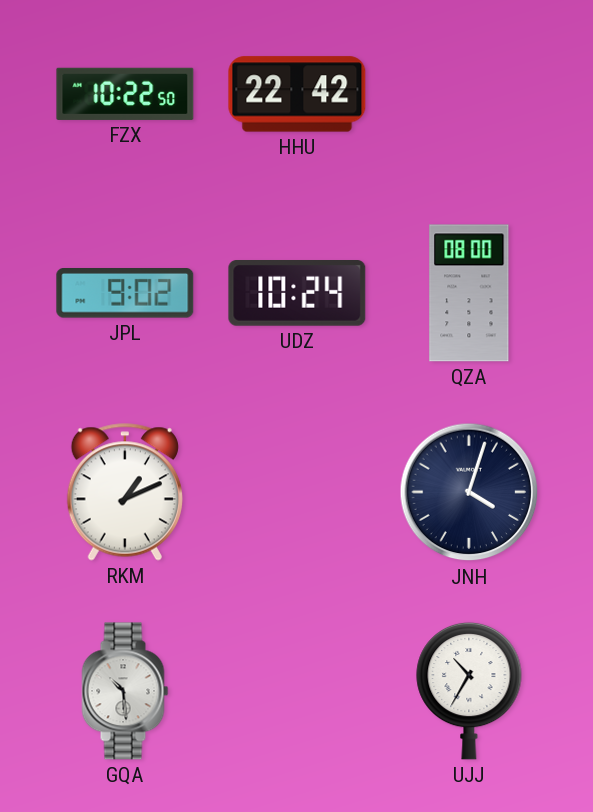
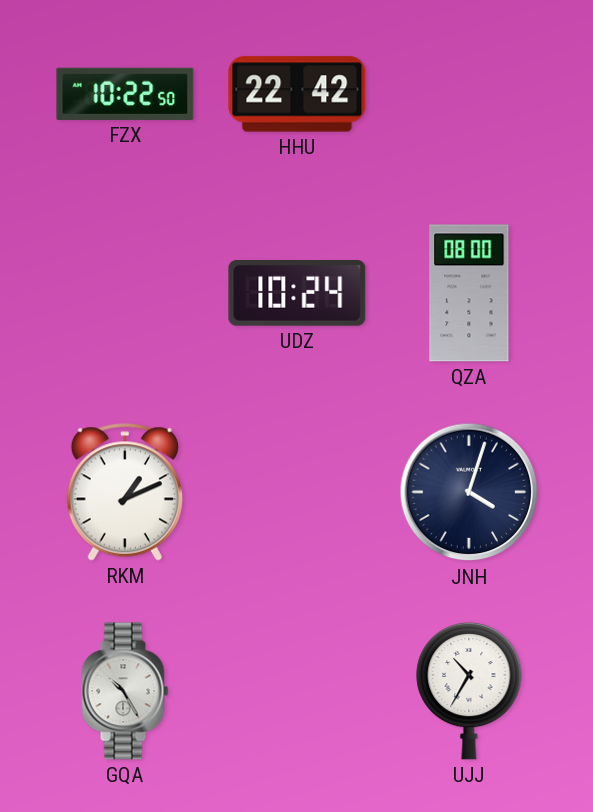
JPL: 9:02 -> none
GQA: 10:29 -> 10:25
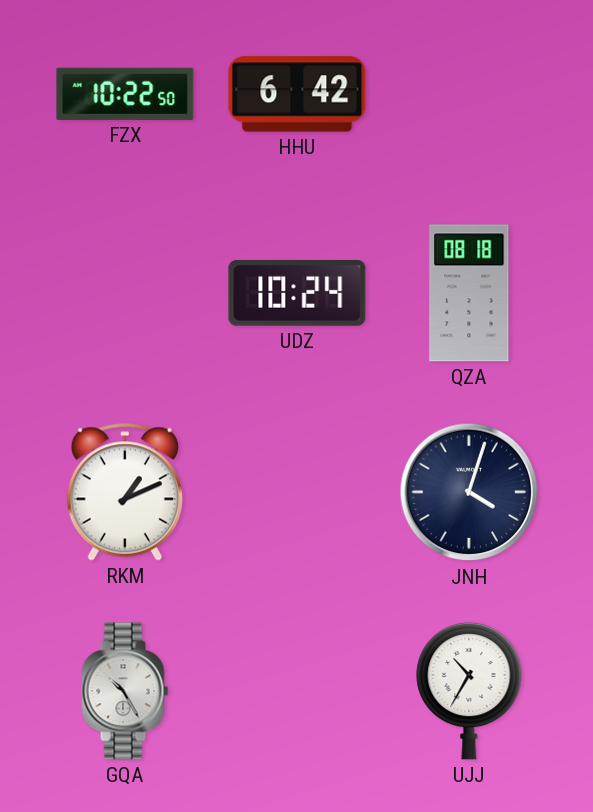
HHU: 22:42 -> 6:42
QZA: 08:00 -> 08:18
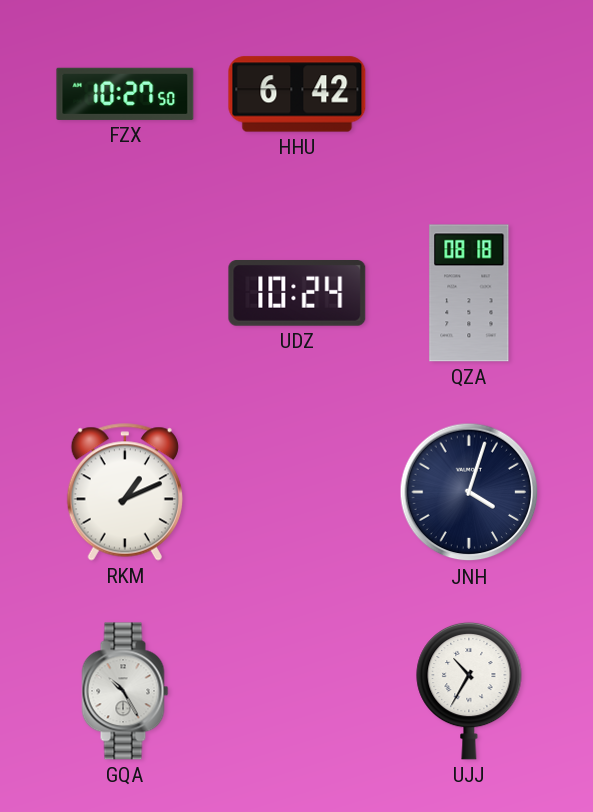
FZX: 10:22 -> 10:27
